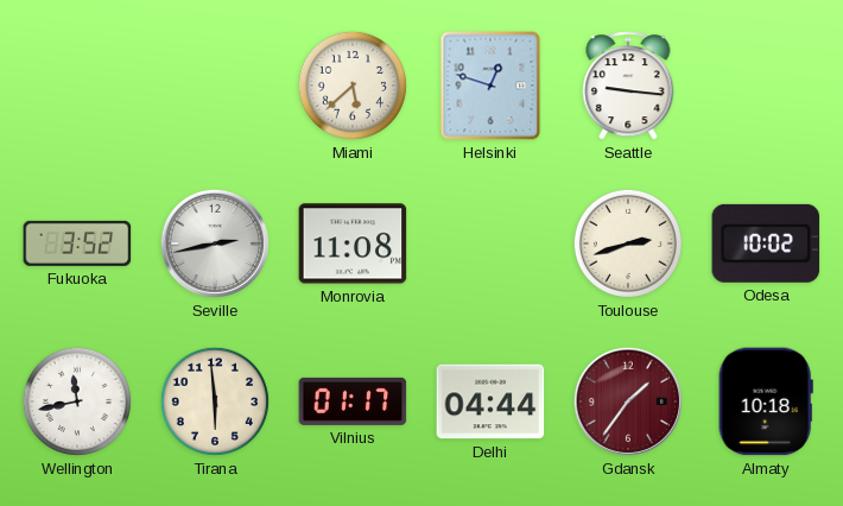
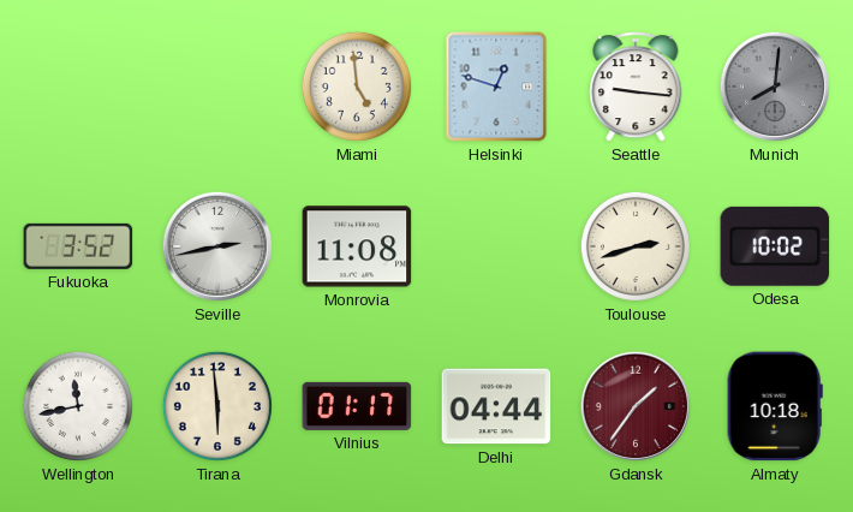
Miami: 5:38 -> 4:59
Munich: none -> 8:01
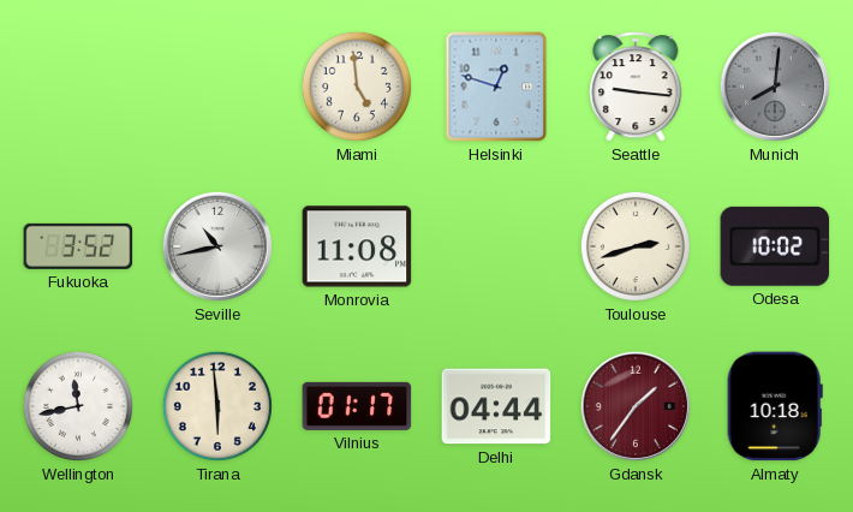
Seville: 2:43 -> 10:43
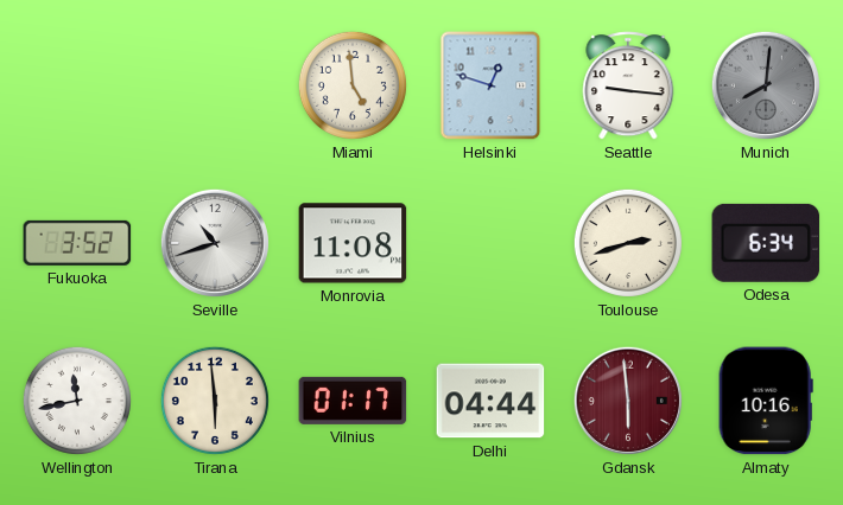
Seville: 10:43 -> 10:42
Odesa: 10:02 -> 6:34
Gdansk: 1:36 -> 5:59
Almaty: 10:18 -> 10:16
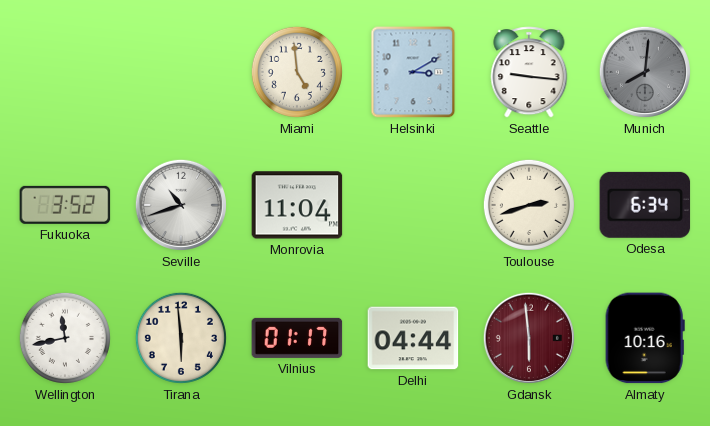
Helsinki: 12:48 -> 3:10
Monrovia: 11:08 -> 11:04
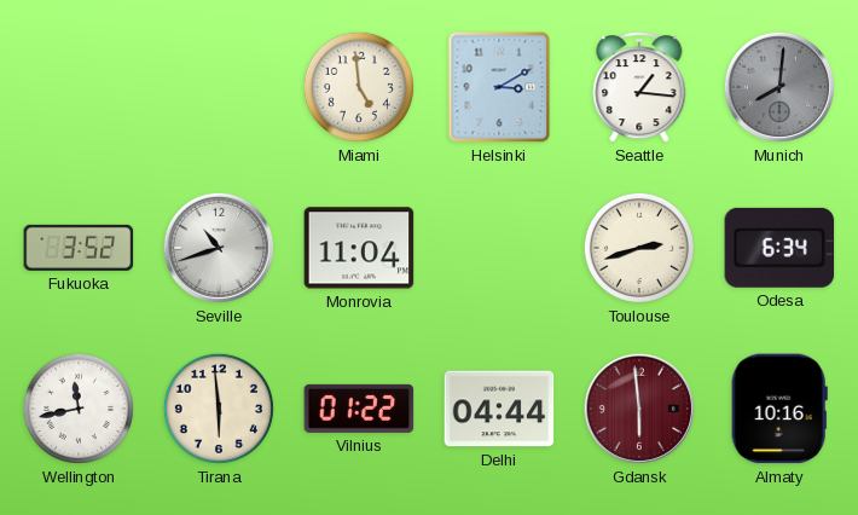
Seattle: 9:16 -> 1:16
Vilnius: 01:17 -> 01:22
